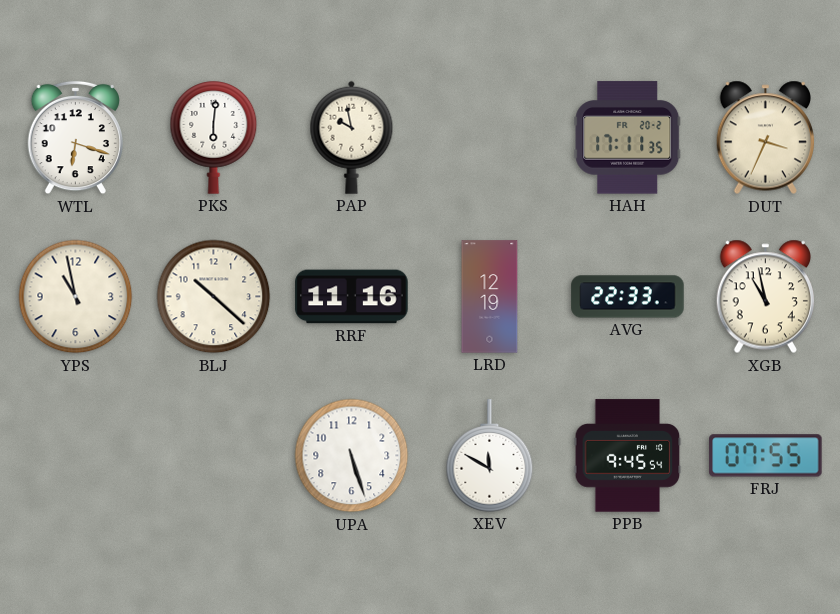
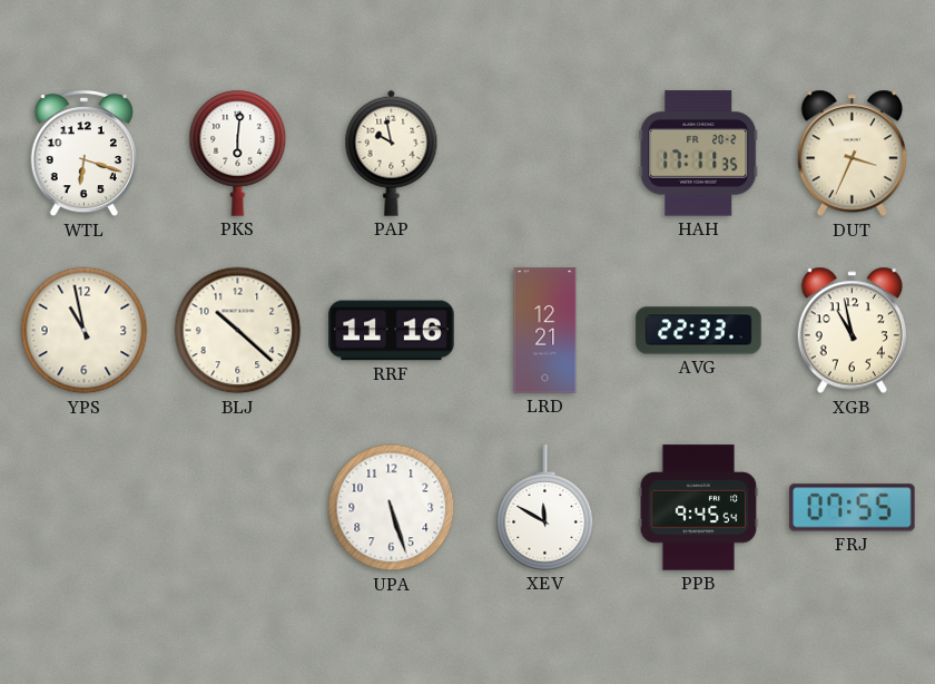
LRD: 12:19 -> 12:21
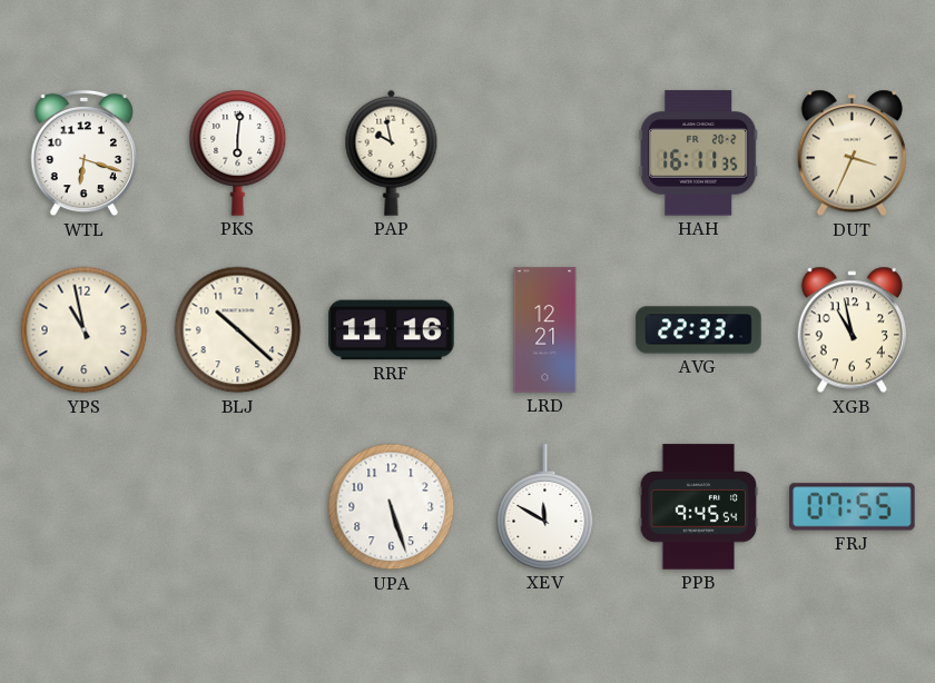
HAH: 17:11 -> 16:11
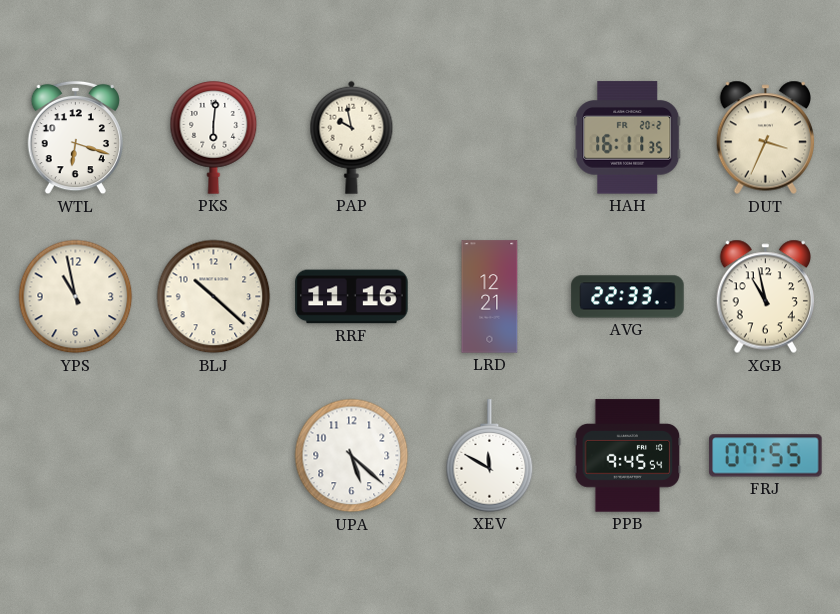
UPA: 5:27 -> 5:22
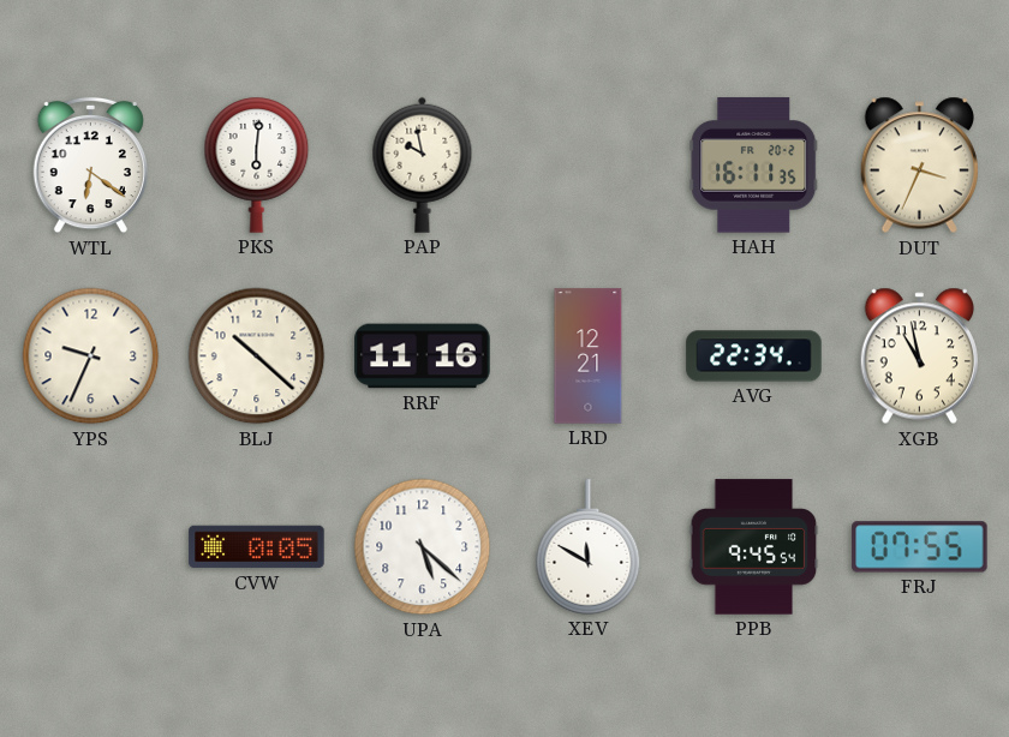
WTL: 6:18 -> 6:21
YPS: 10:58 -> 9:34
AVG: 22:33 -> 22:34
CVW: none -> 0:05
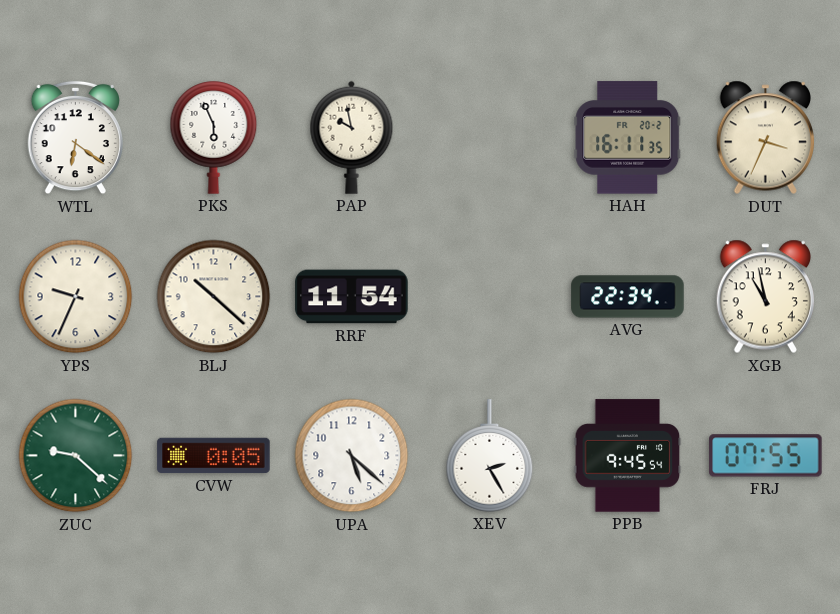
PKS: 6:01 -> 5:56
RRF: 11:16 -> 11:54
LRD: 12:21 -> none
ZUC: none -> 9:22
XEV: 11:50 -> 2:25
